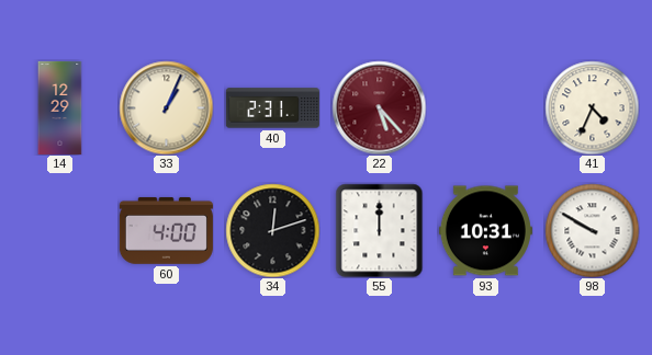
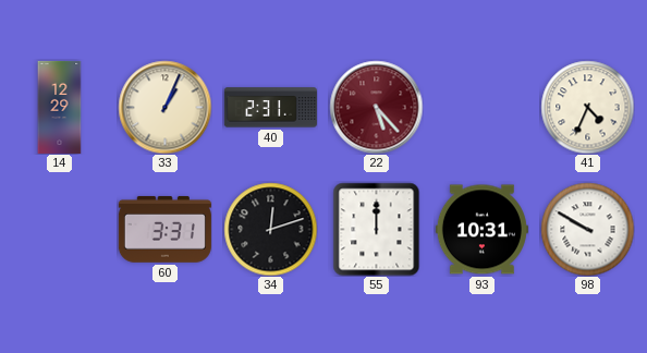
60: 4:00 -> 3:31
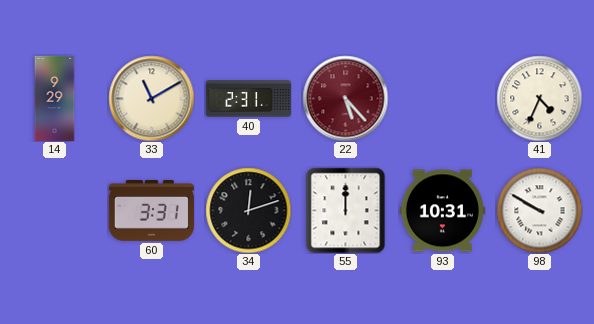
14: 12:29 -> 9:29
33: 1:04 -> 11:10
